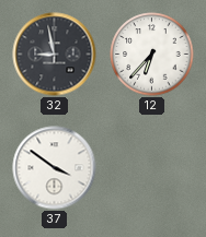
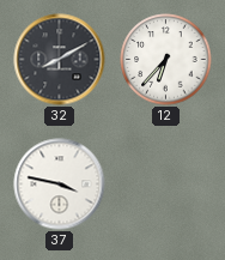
32: 8:58 -> 8:10
37: 3:51 -> 3:47
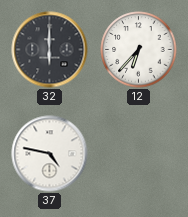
32: 8:10 -> 6:00
37: 3:47 -> 4:47
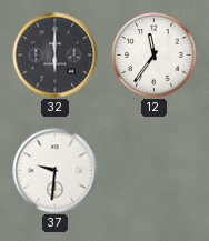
12: 6:37 -> 11:36
37: 4:47 -> 9:31
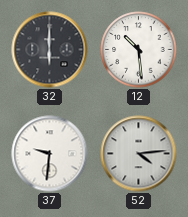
12: 11:36 -> 10:29
52: none -> 4:14
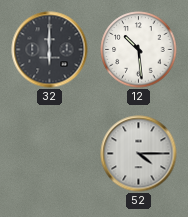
37: 9:31 -> none
52: 4:14 -> 4:15
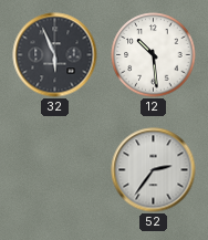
32: 6:00 -> 5:56
52: 4:15 -> 2:36
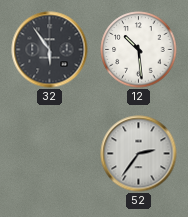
32: 5:56 -> 5:54
